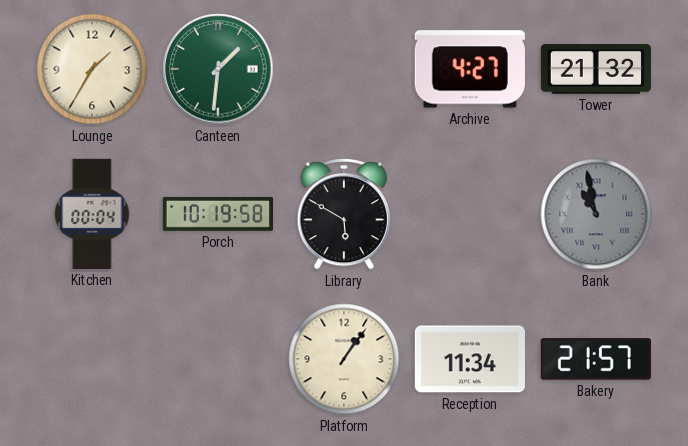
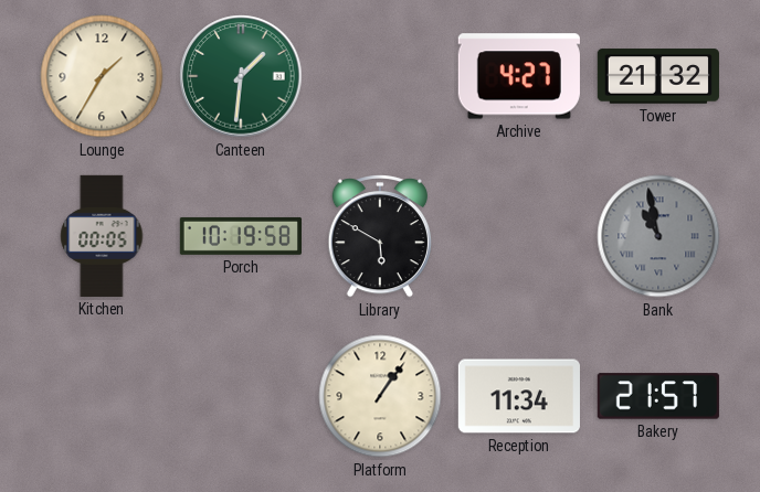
Kitchen: 00:04 -> 00:05
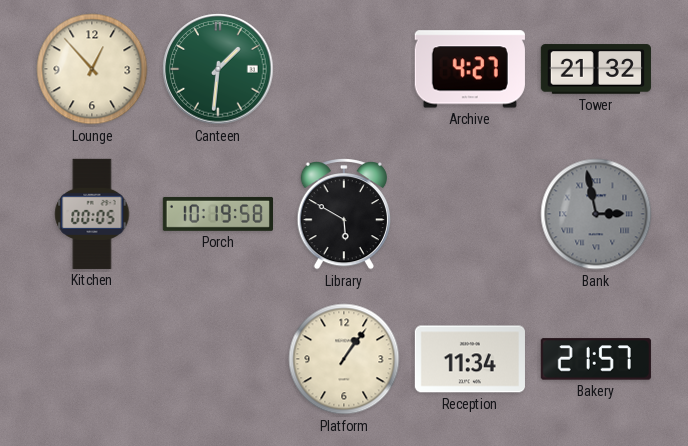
Lounge: 1:35 -> 12:53
Bank: 10:58 -> 2:58
